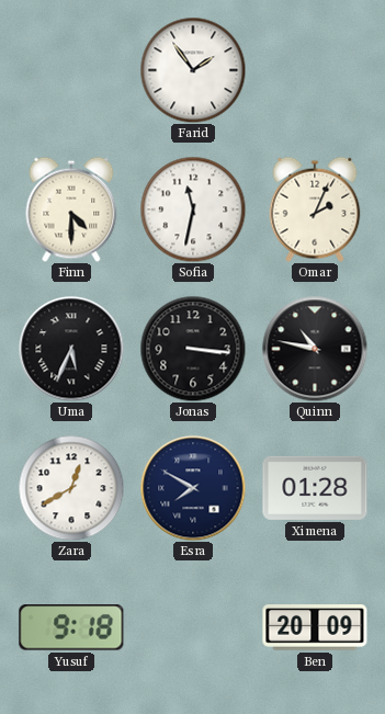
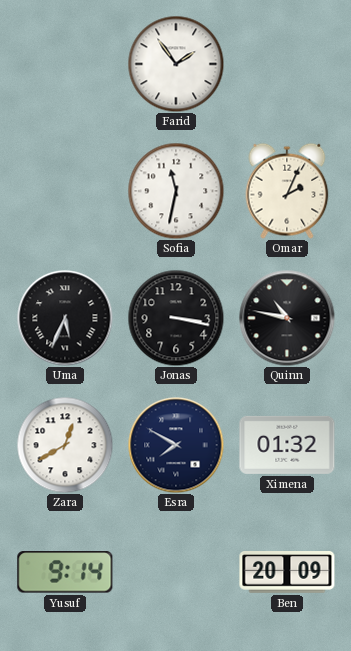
Finn: 4:30 -> none
Jonas: 3:16 -> 3:17
Ximena: 01:28 -> 01:32
Yusuf: 9:18 -> 9:14
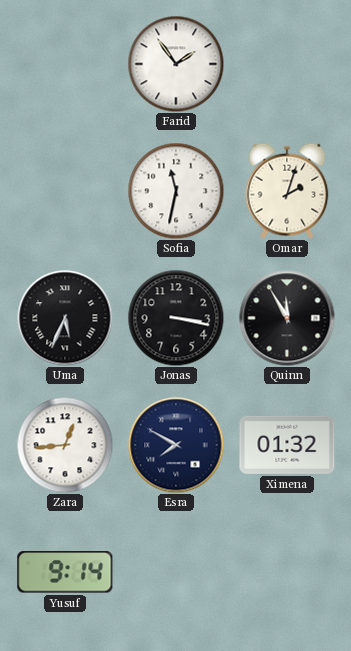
Omar: 2:04 -> 2:03
Quinn: 10:47 -> 11:55
Zara: 12:40 -> 12:44
Ben: 20:09 -> none
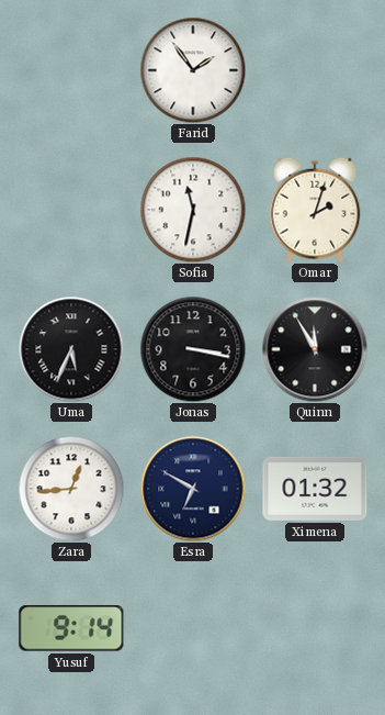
Esra: 7:50 -> 6:50
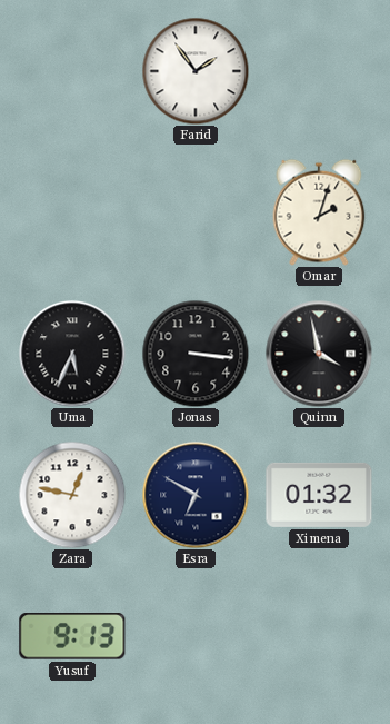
Sofia: 11:32 -> none
Jonas: 3:17 -> 3:16
Quinn: 11:55 -> 3:58
Zara: 12:44 -> 12:47
Yusuf: 9:14 -> 9:13
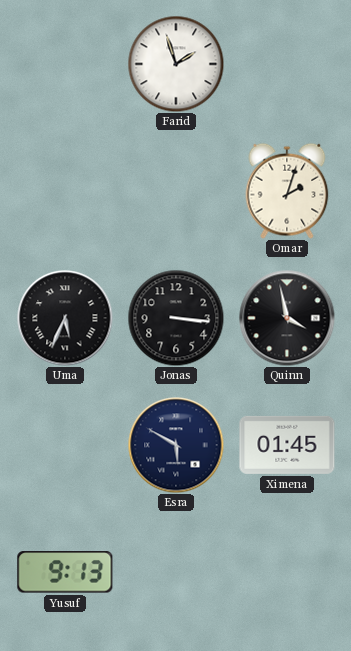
Farid: 1:54 -> 1:57
Zara: 12:47 -> none
Esra: 6:50 -> 5:50
Ximena: 01:32 -> 01:45
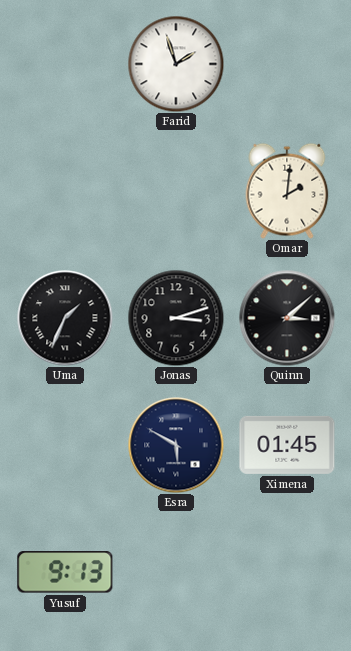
Omar: 2:03 -> 2:01
Uma: 5:34 -> 1:34
Jonas: 3:16 -> 3:12
Quinn: 3:58 -> 3:08
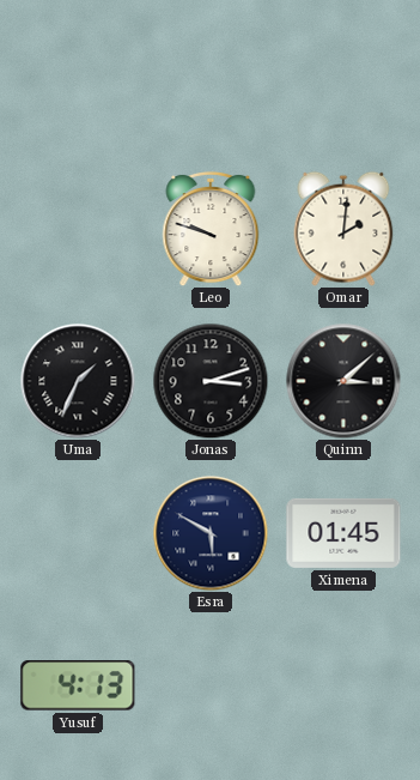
Farid: 1:57 -> none
Leo: none -> 9:48
Yusuf: 9:13 -> 4:13
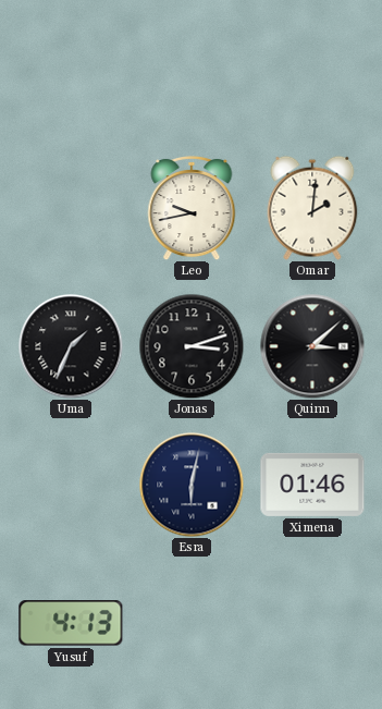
Leo: 9:48 -> 9:43
Esra: 5:50 -> 6:02
Ximena: 01:45 -> 01:46
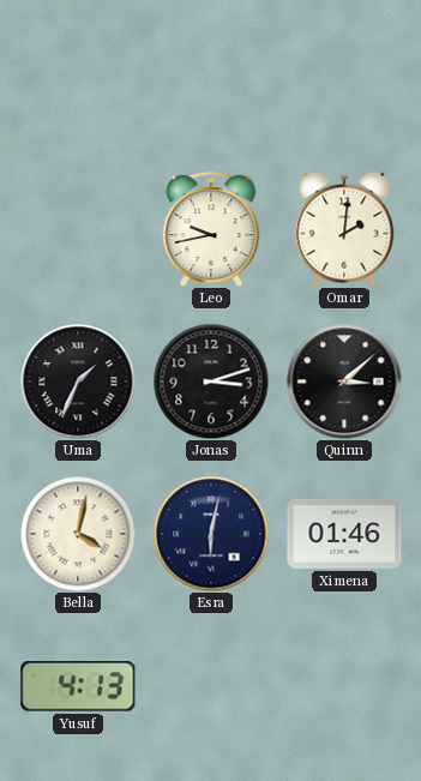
Bella: none -> 4:02
